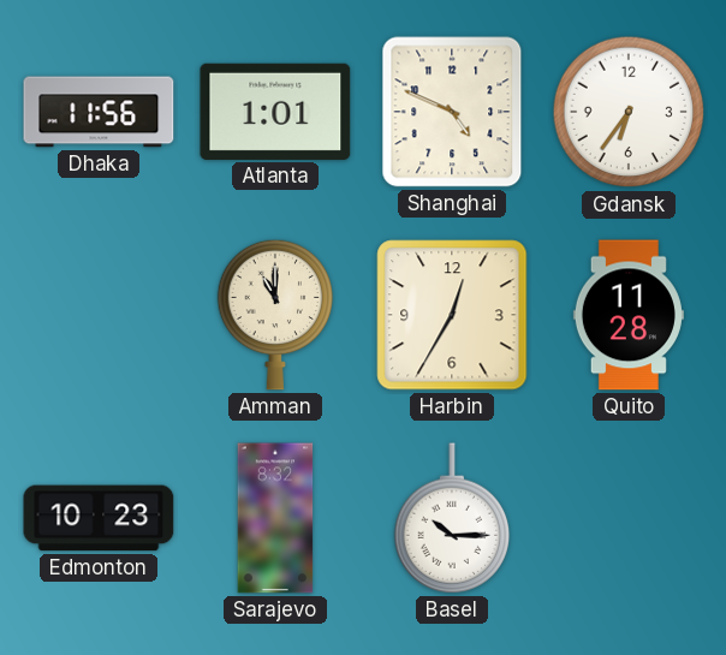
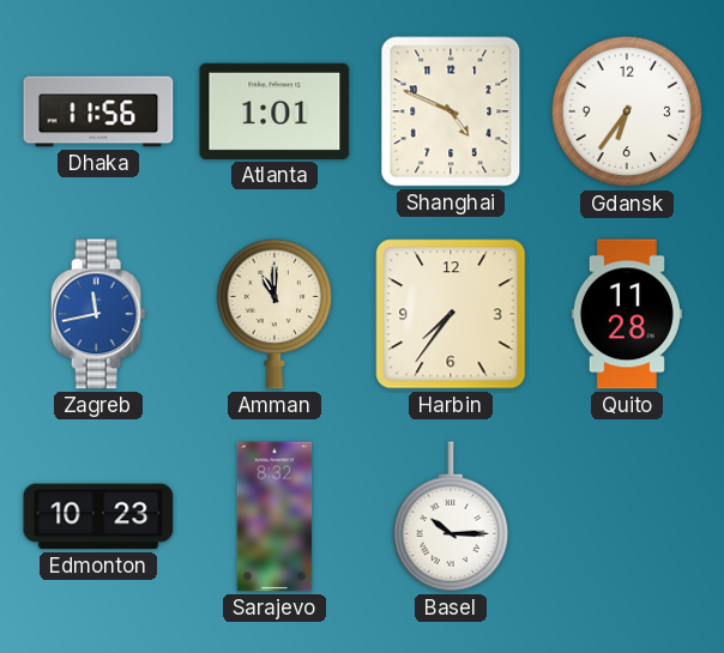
Zagreb: none -> 11:43
Harbin: 12:35 -> 7:36
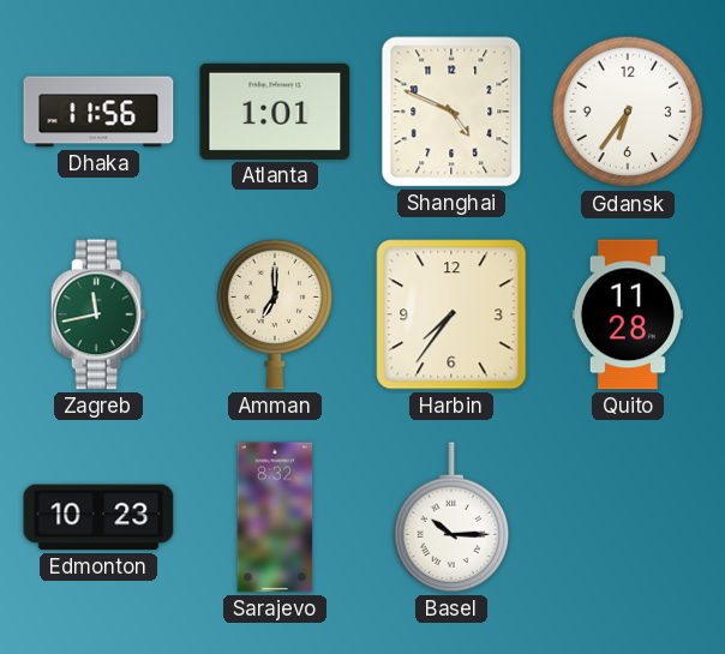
Zagreb dial: blue -> green
Amman: 11:00 -> 7:00
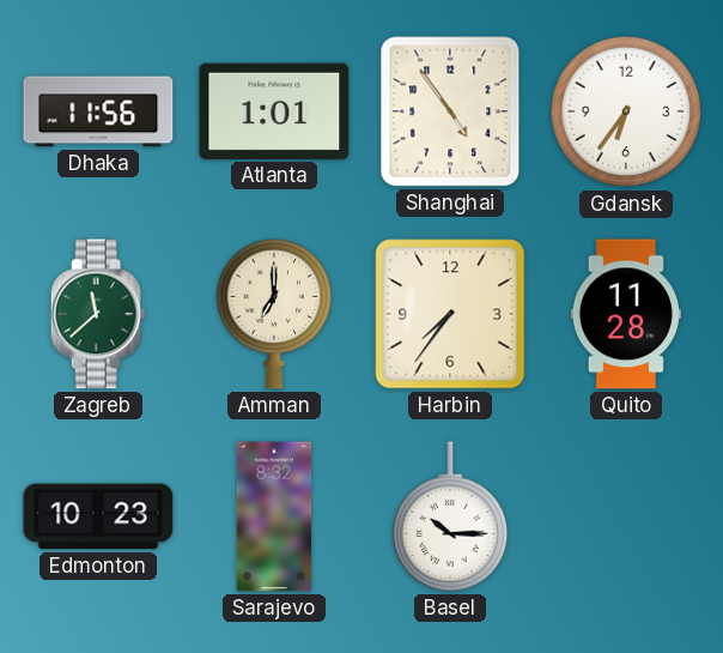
Shanghai: 4:49 -> 4:54
Zagreb: 11:43 -> 11:38
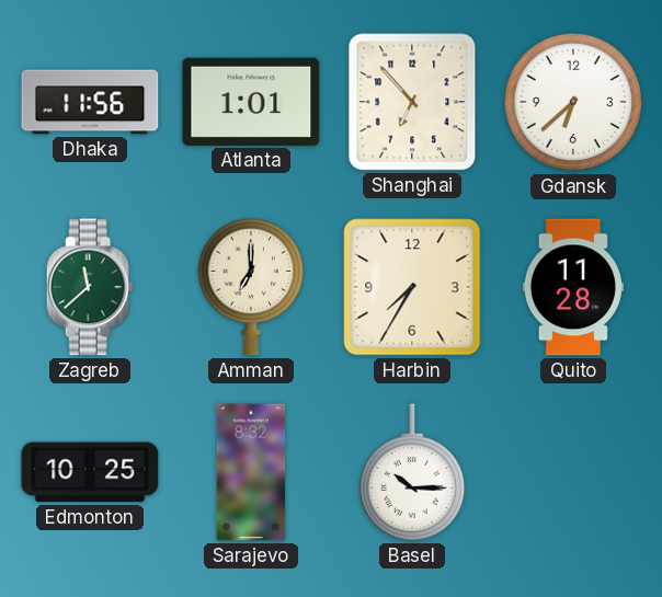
Shanghai: 4:54 -> 6:53
Gdansk: 6:36 -> 6:38
Harbin: 7:36 -> 7:35
Edmonton: 10:23 -> 10:25
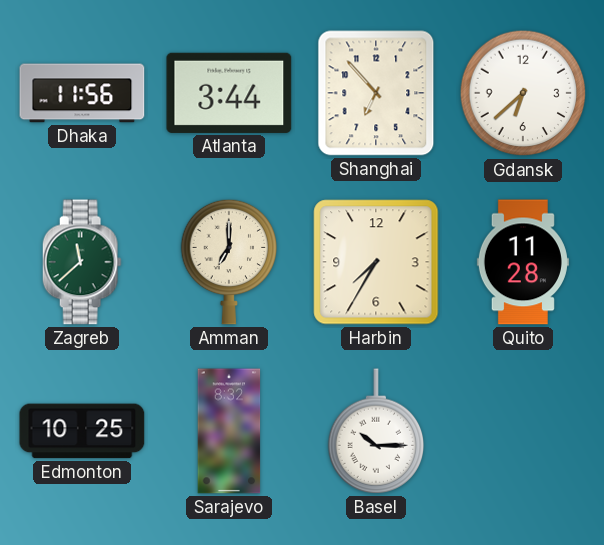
Atlanta: 1:01 -> 3:44
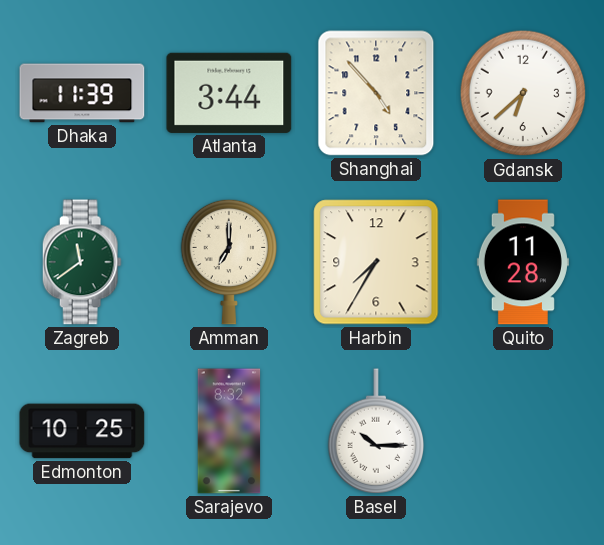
Dhaka: 11:56 -> 11:39
Shanghai: 6:53 -> 4:53
Zagreb: 11:38 -> 11:39
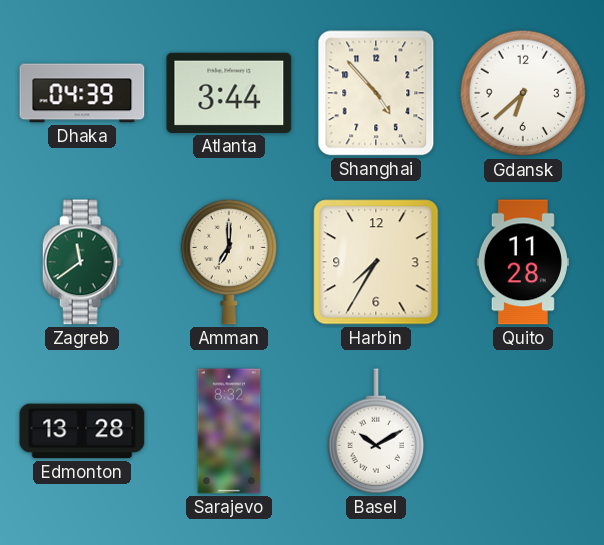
Dhaka: 11:39 -> 04:39
Edmonton: 10:25 -> 13:28
Basel: 10:15 -> 10:10
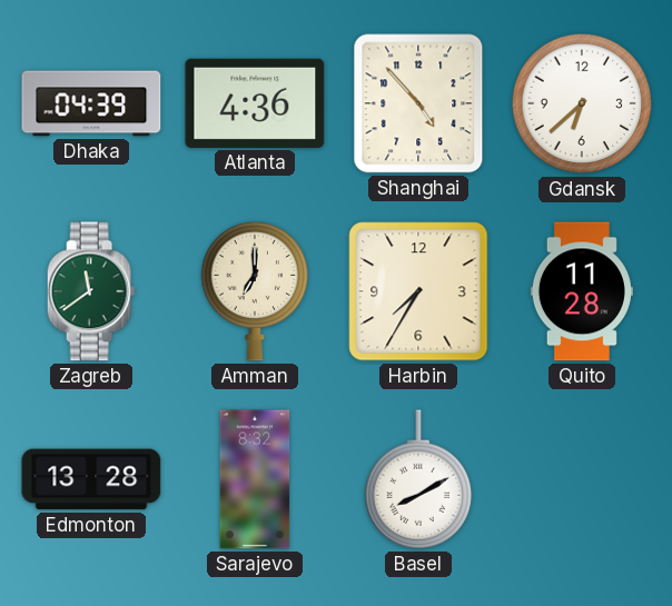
Atlanta: 3:44 -> 4:36
Basel: 10:10 -> 8:10
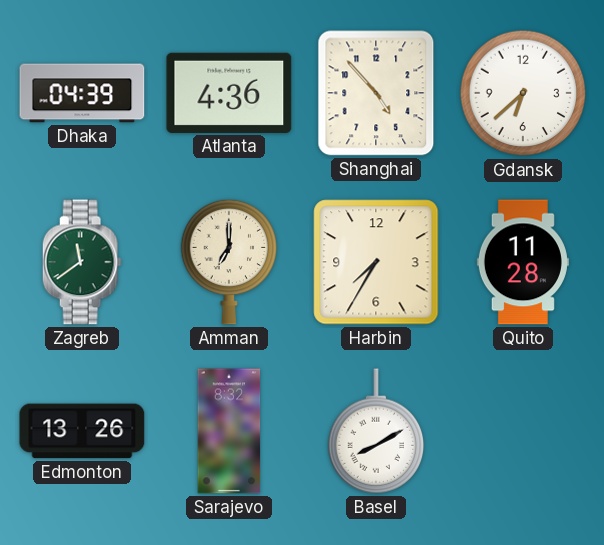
Edmonton: 13:28 -> 13:26
